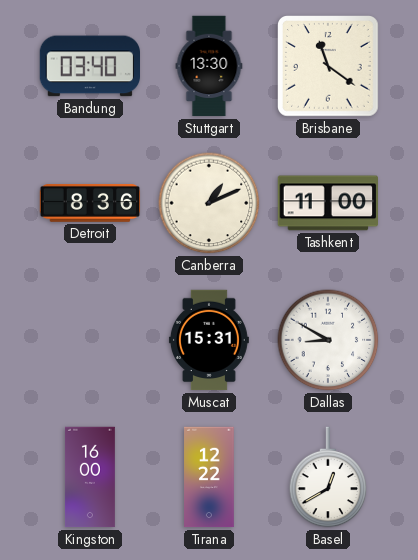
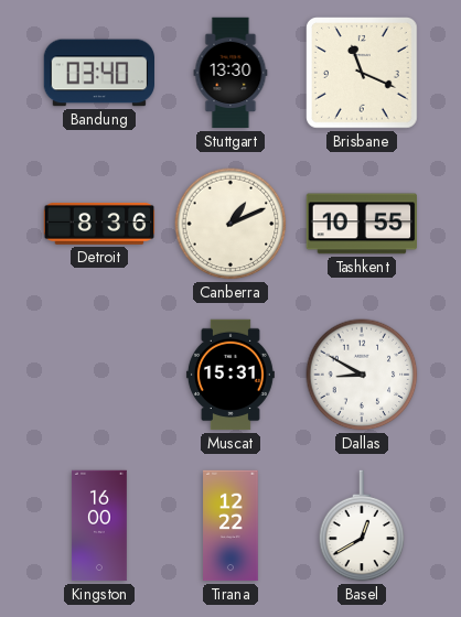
Brisbane: 11:21 -> 11:19
Tashkent: 11:00 -> 10:55
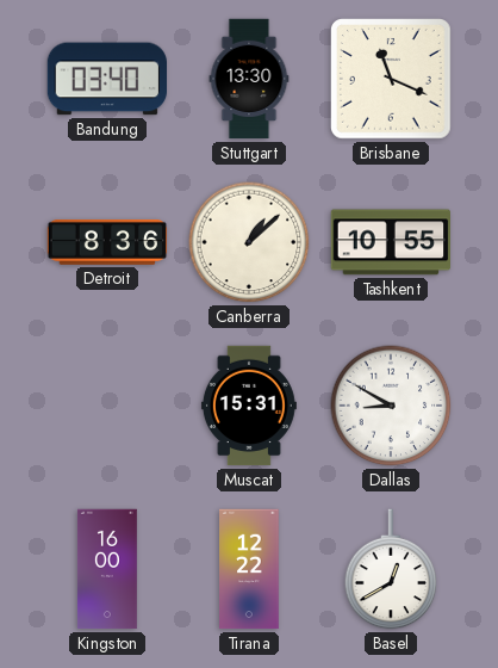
Canberra: 1:11 -> 1:08
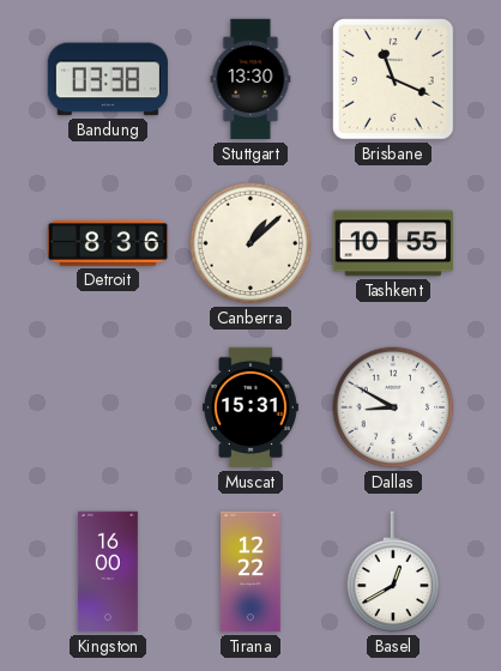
Bandung: 03:40 -> 03:38
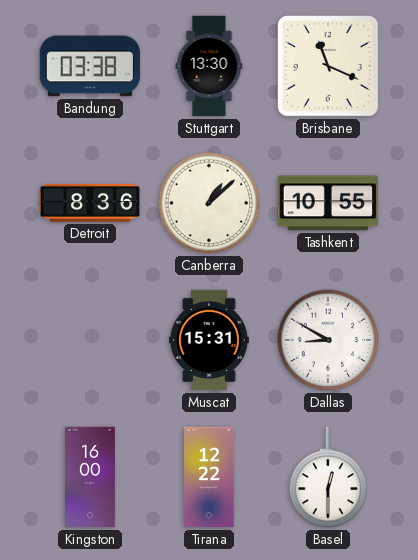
Basel: 12:40 -> 12:30
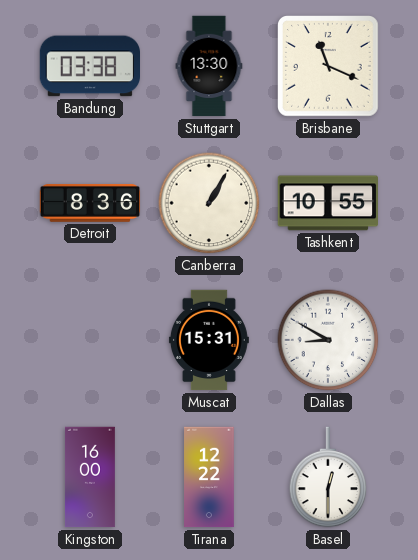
Canberra: 1:08 -> 1:05
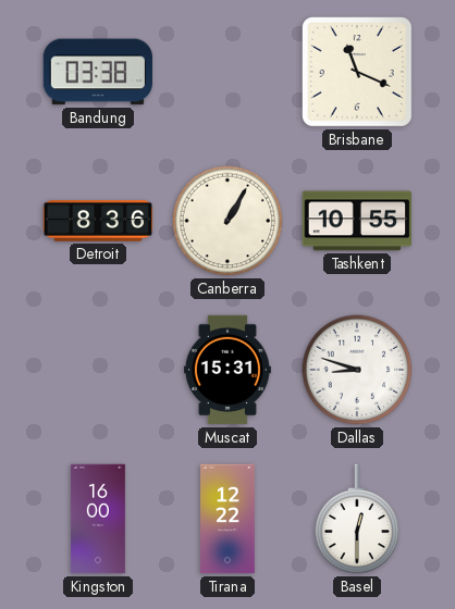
Stuttgart: 13:30 -> none
Dallas: 8:50 -> 8:48
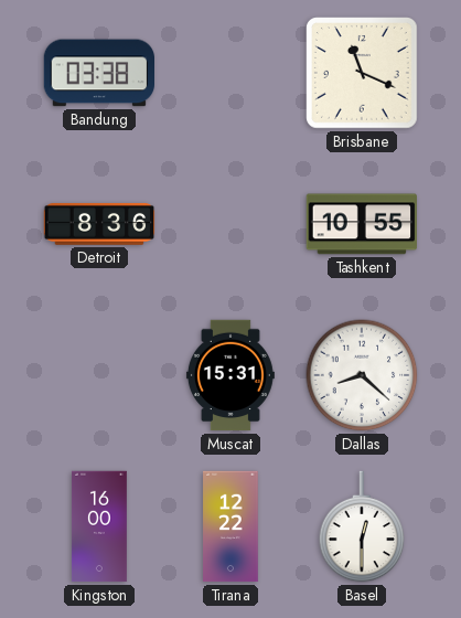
Canberra: 1:05 -> none
Dallas: 8:48 -> 8:22
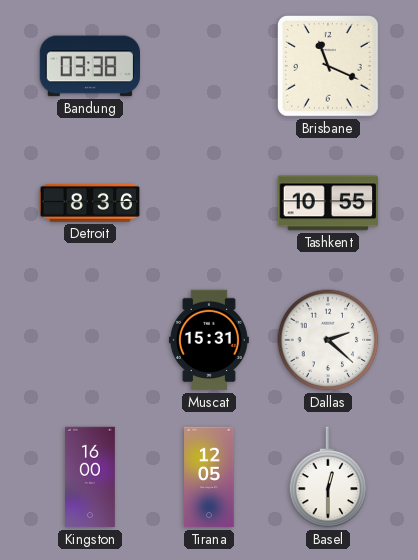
Dallas: 8:22 -> 2:22
Tirana: 12:22 -> 12:05
